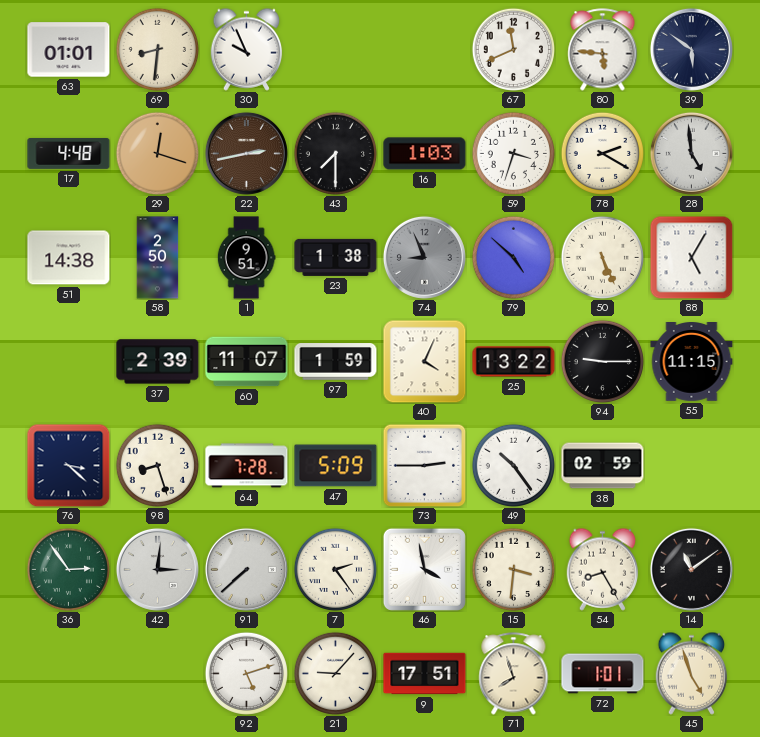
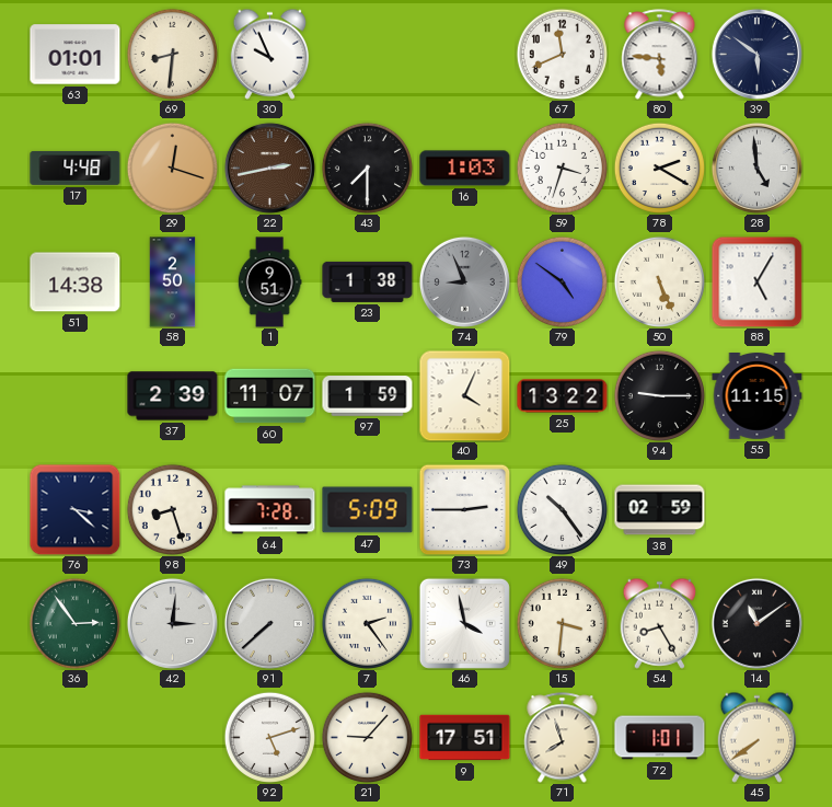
79: 4:52 -> 4:51
45: 4:57 -> 7:39
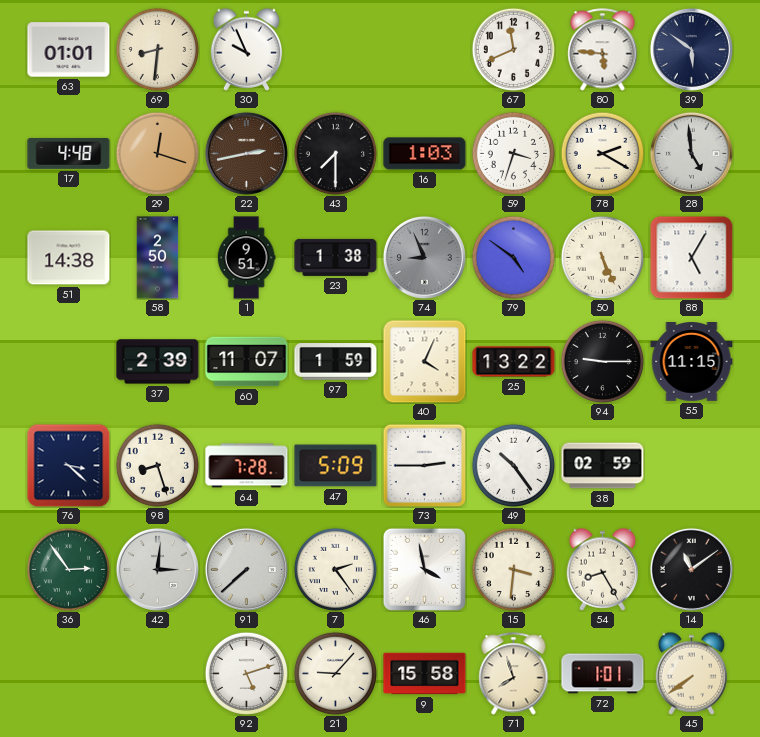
9: 17:51 -> 15:58
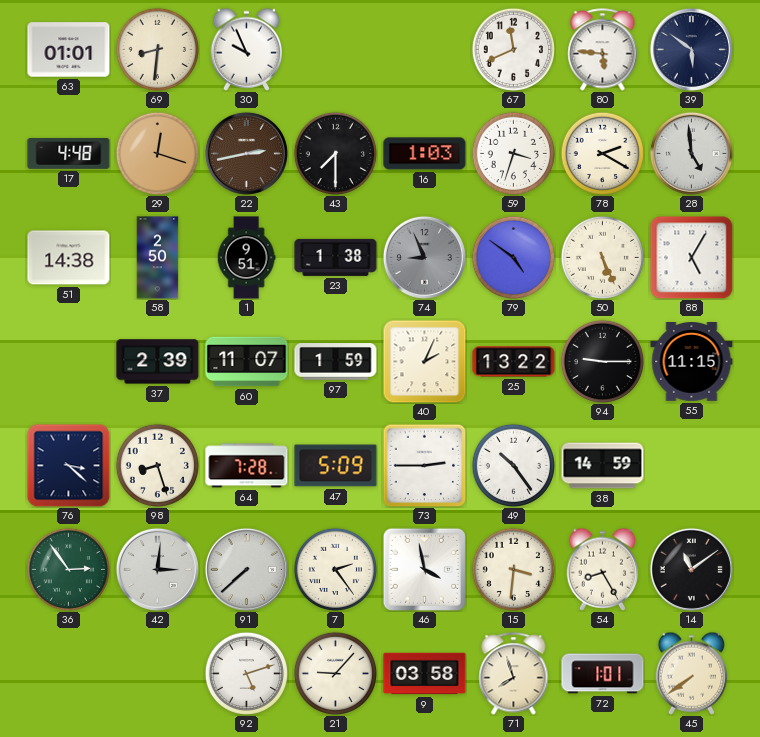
40: 4:04 -> 2:04
38: 02:59 -> 14:59
9: 15:58 -> 03:58
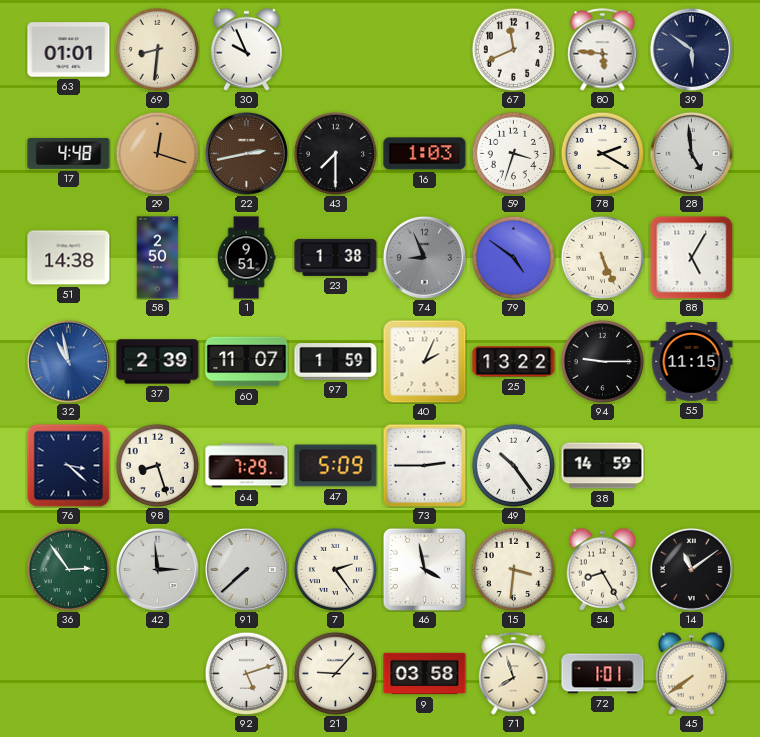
32: none -> 10:58
64: 7:28 -> 7:29
42: 3:01 -> 2:59
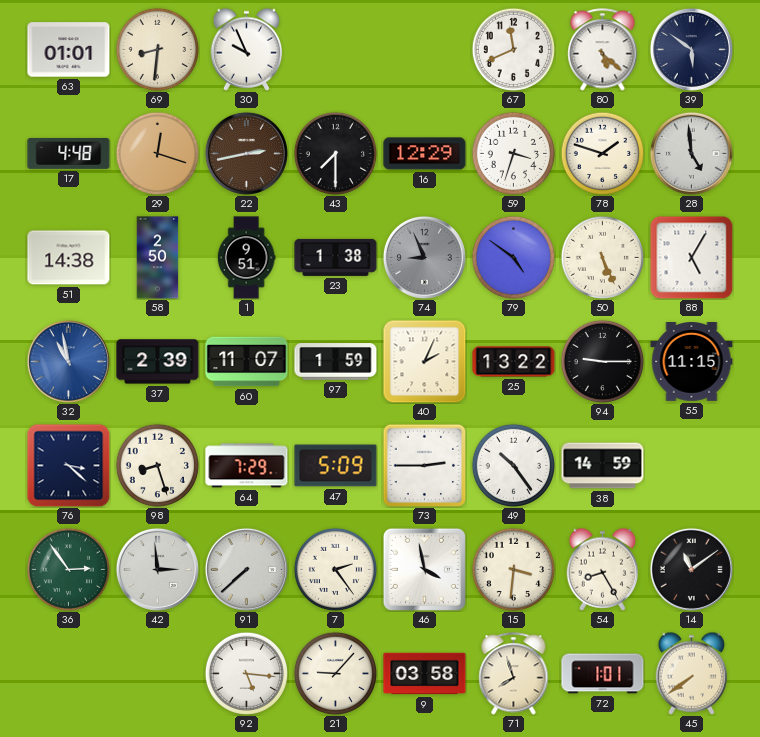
80: 5:46 -> 5:22
16: 1:03 -> 12:29
78: 2:20 -> 1:48
92: 5:12 -> 5:16
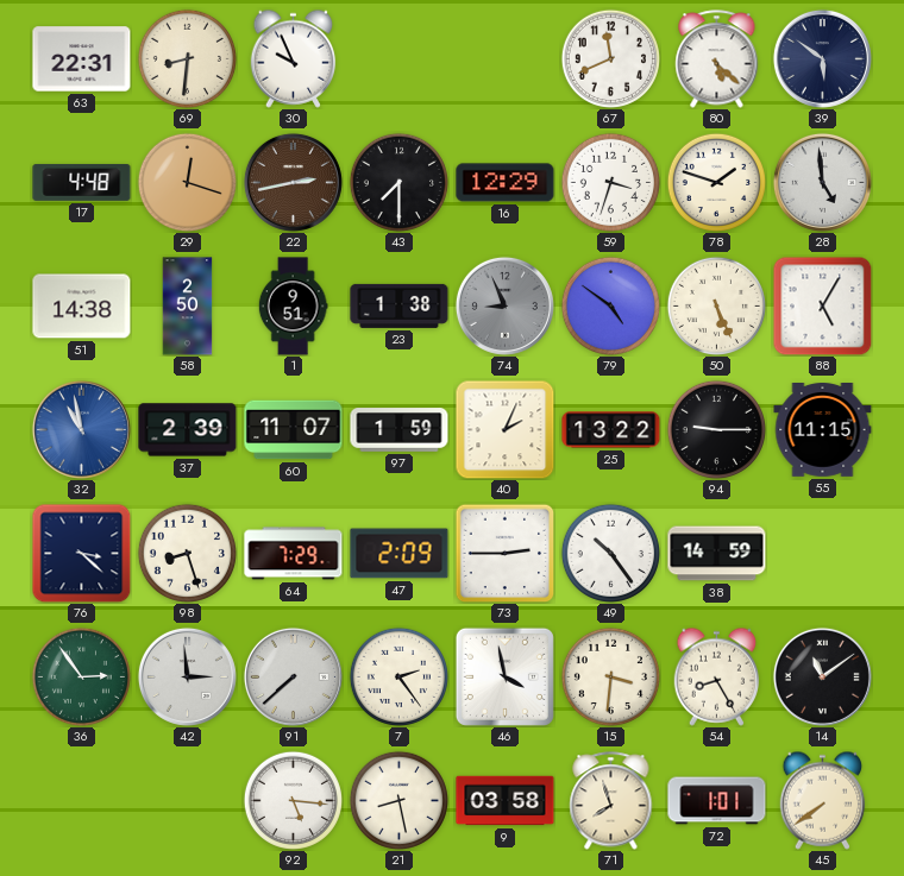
63: 01:01 -> 22:31
47: 5:09 -> 2:09
21: 9:07 -> 8:28
